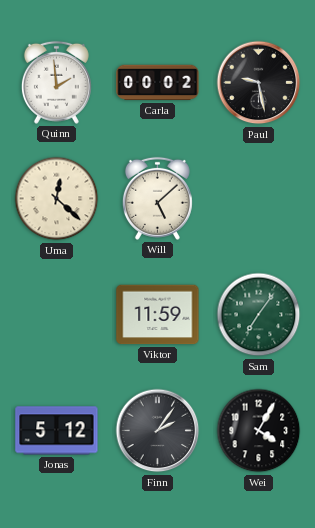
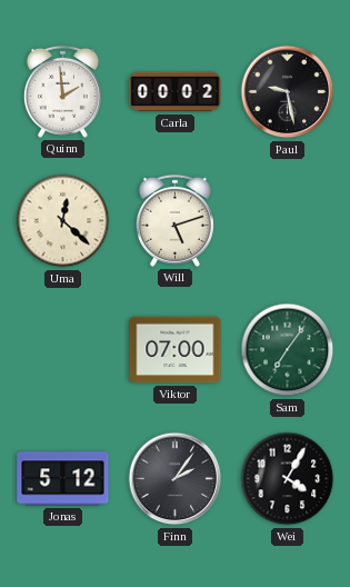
Will: 5:08 -> 5:12
Viktor: 11:59 -> 07:00
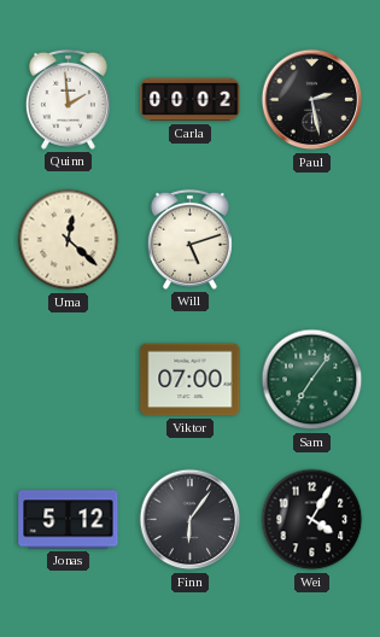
Paul: 9:28 -> 2:28
Finn: 2:06 -> 6:06
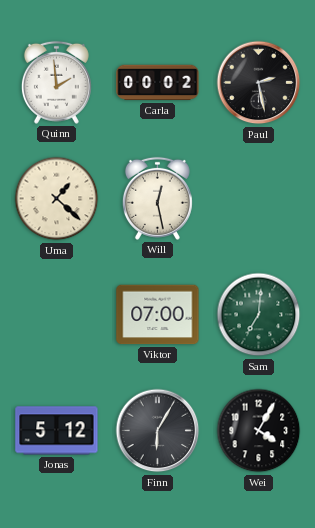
Uma: 12:22 -> 1:22
Will: 5:12 -> 12:28
Sam: 7:06 -> 7:01
Finn: 6:06 -> 6:05
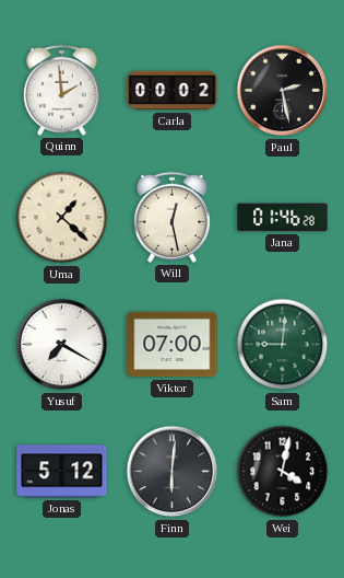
Jana: none -> 01:46
Yusuf: none -> 7:20
Sam: 7:01 -> 9:01
Finn: 6:05 -> 6:01
Wei: 4:05 -> 4:02
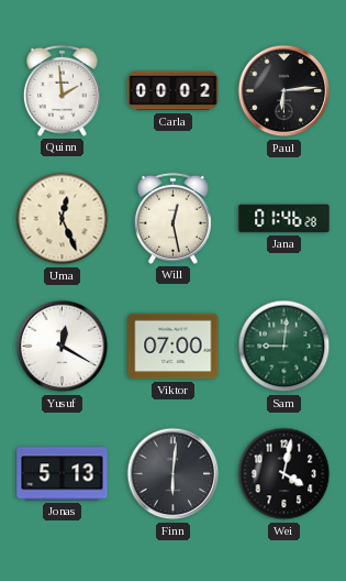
Paul: 2:28 -> 6:14
Uma: 1:22 -> 12:26
Yusuf: 7:20 -> 12:20
Jonas: 5:12 -> 5:13
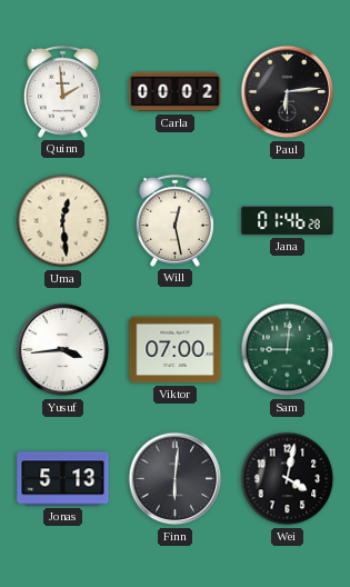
Uma: 12:26 -> 12:29
Yusuf: 12:20 -> 3:44
